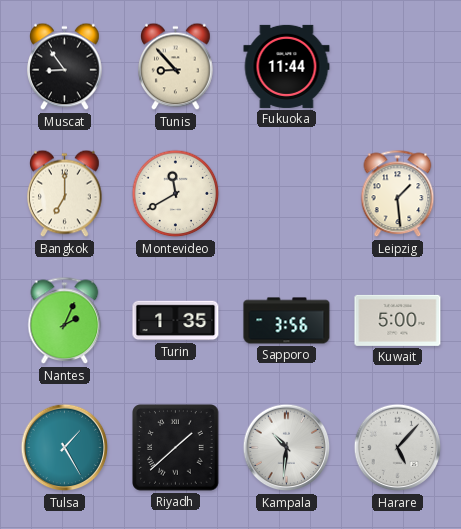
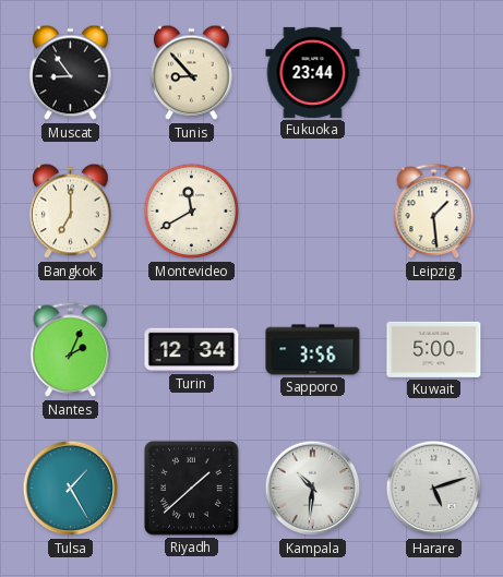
Fukuoka: 11:44 -> 23:44
Turin: 1:35 -> 12:34
Harare: 5:07 -> 5:12
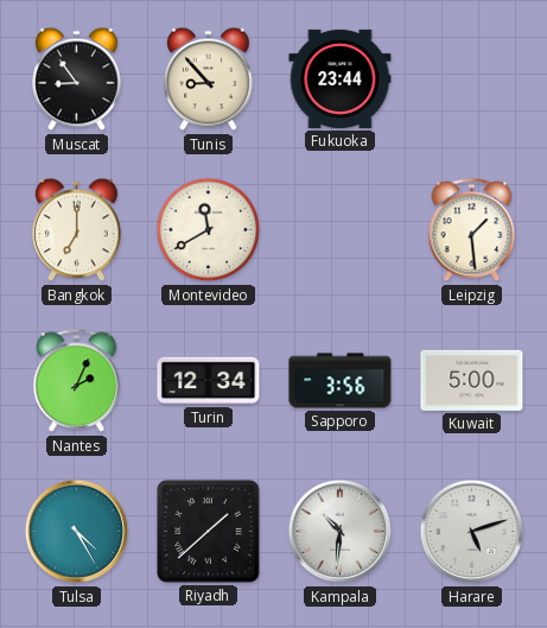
Tulsa: 1:25 -> 4:25
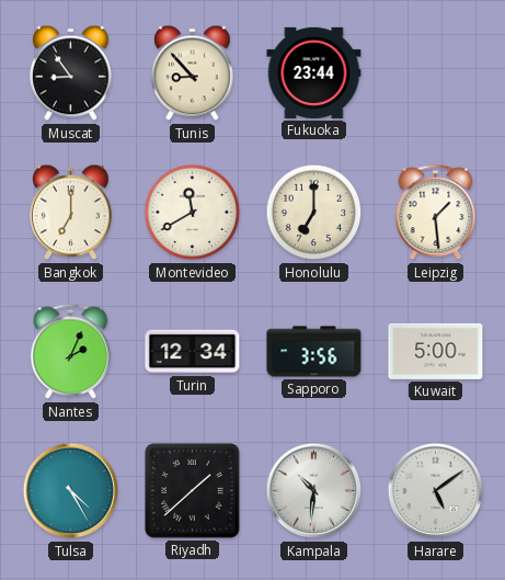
Honolulu: none -> 7:00
Harare: 5:12 -> 5:09
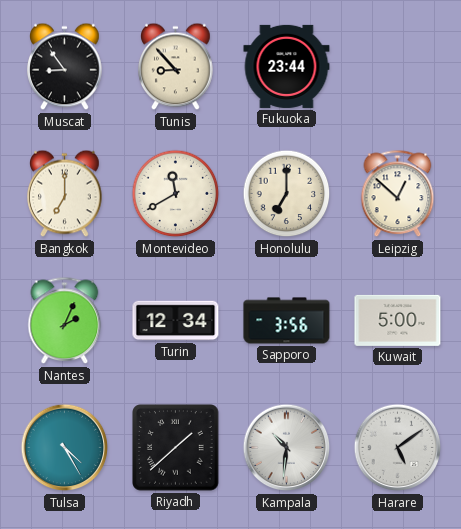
Leipzig: 1:29 -> 12:52
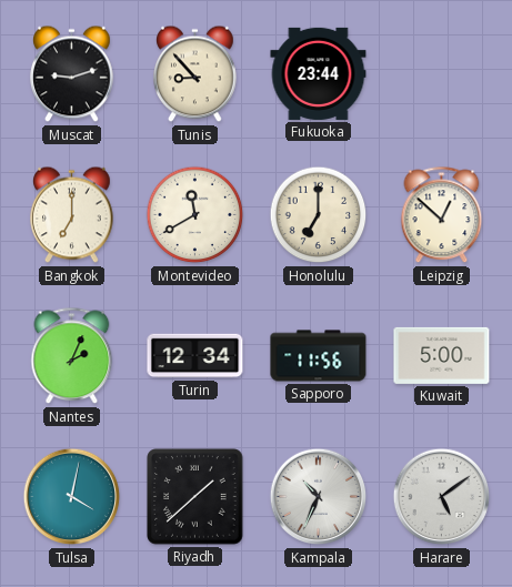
Muscat: 8:54 -> 9:12
Sapporo: 3:56 -> 11:56
Tulsa: 4:25 -> 4:02
Kampala: 10:31 -> 10:34
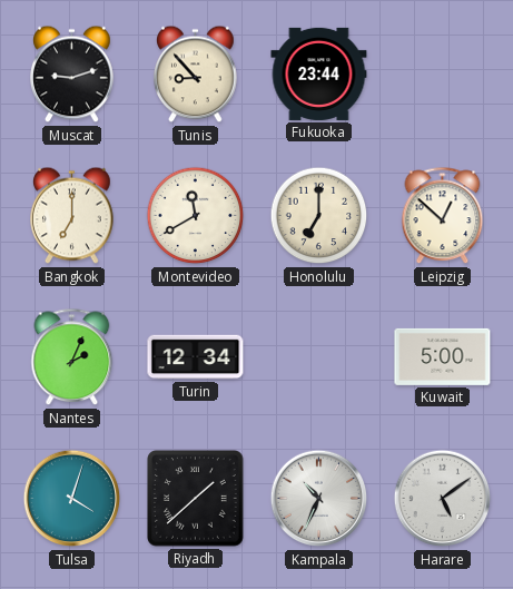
Sapporo: 11:56 -> none
Tulsa: 4:02 -> 4:03
